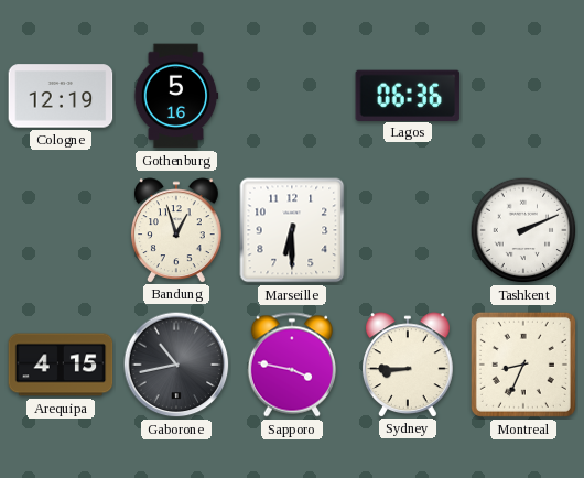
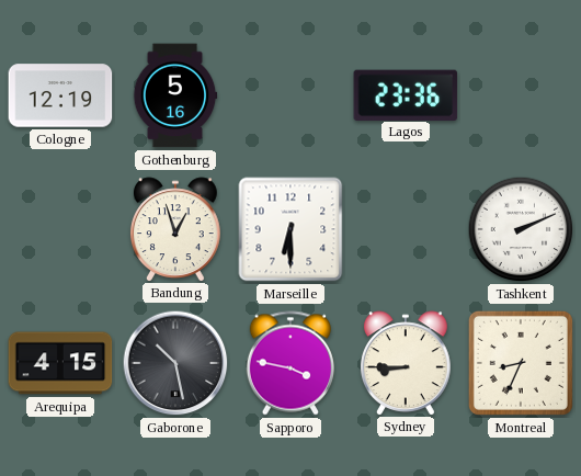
Lagos: 06:36 -> 23:36
Gaborone: 10:43 -> 10:28
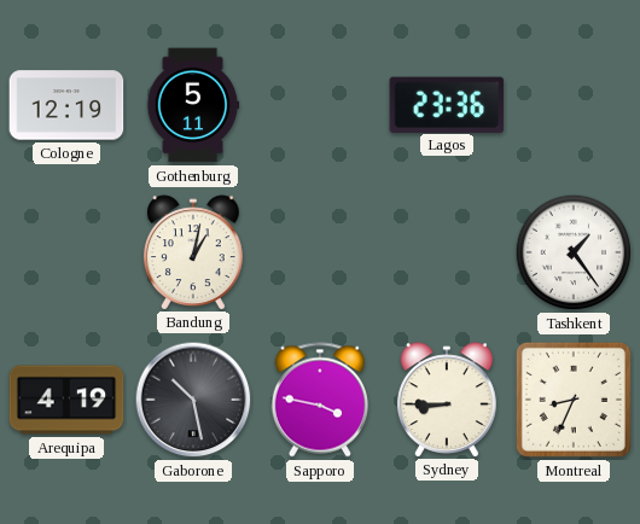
Gothenburg: 5:16 -> 5:11
Bandung: 12:57 -> 1:02
Marseille: 6:30 -> none
Tashkent: 2:11 -> 1:24
Arequipa: 4:15 -> 4:19
